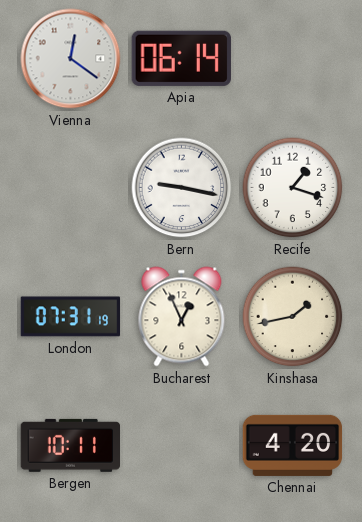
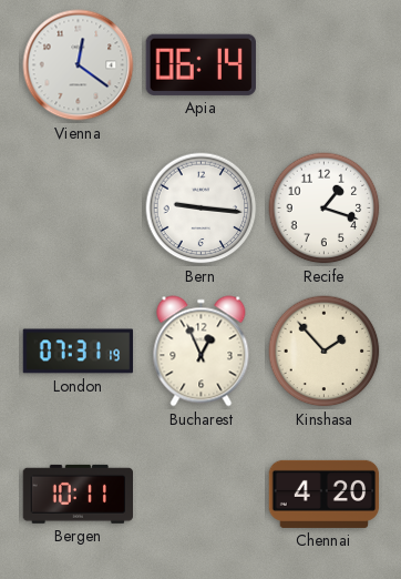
Bern: 9:17 -> 9:16
Kinshasa: 1:43 -> 1:53
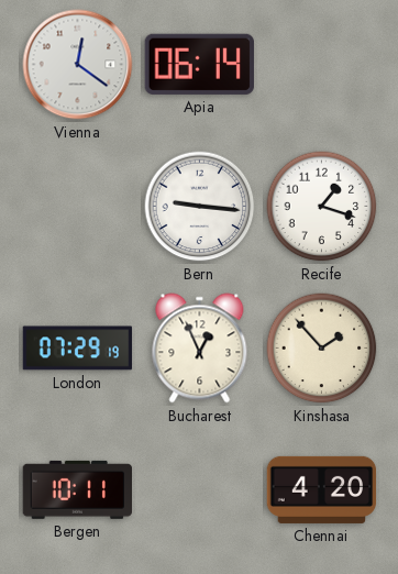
London: 07:31 -> 07:29
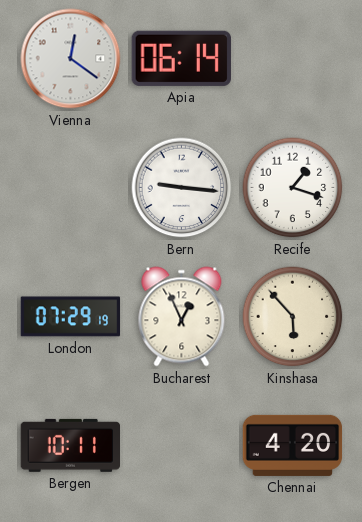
Kinshasa: 1:53 -> 5:53
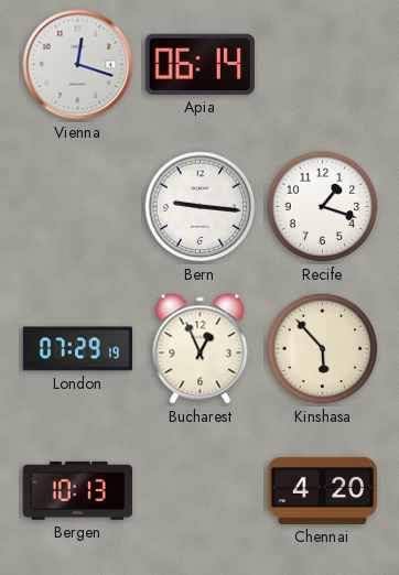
Vienna: 12:21 -> 12:18
Bergen: 10:11 -> 10:13
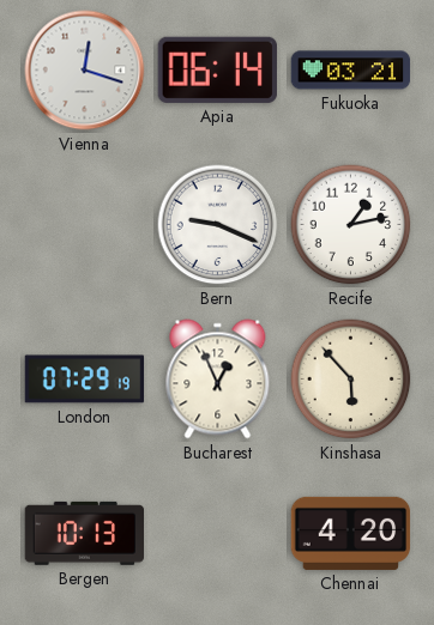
Fukuoka: none -> 03:21
Bern: 9:16 -> 9:19
Recife: 1:18 -> 1:13
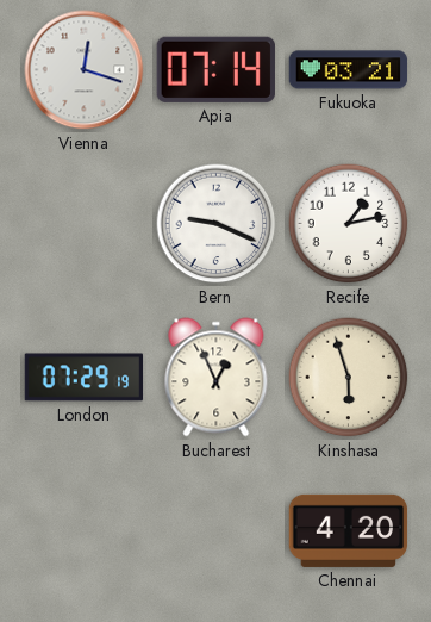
Apia: 06:14 -> 07:14
Kinshasa: 5:53 -> 5:57
Bergen: 10:13 -> none
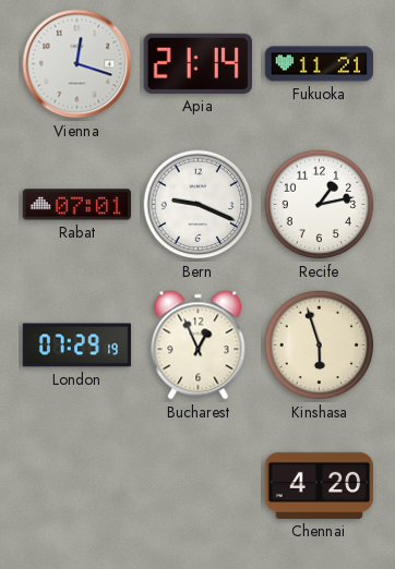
Apia: 07:14 -> 21:14
Fukuoka: 03:21 -> 11:21
Rabat: none -> 07:01
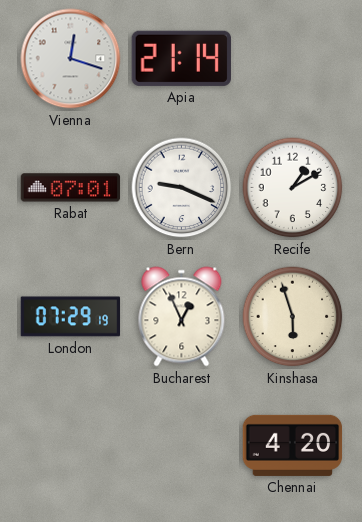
Fukuoka: 11:21 -> none
Recife: 1:13 -> 1:10
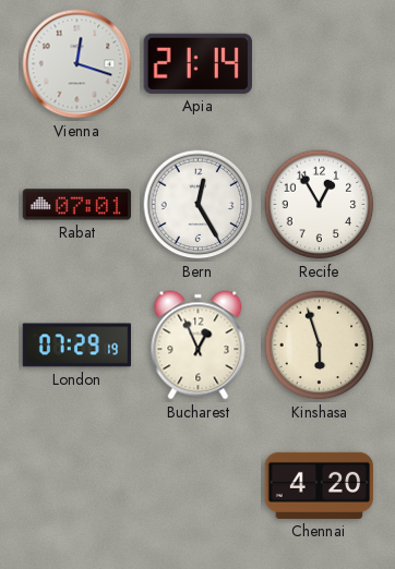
Bern: 9:19 -> 12:25
Recife: 1:10 -> 12:55
